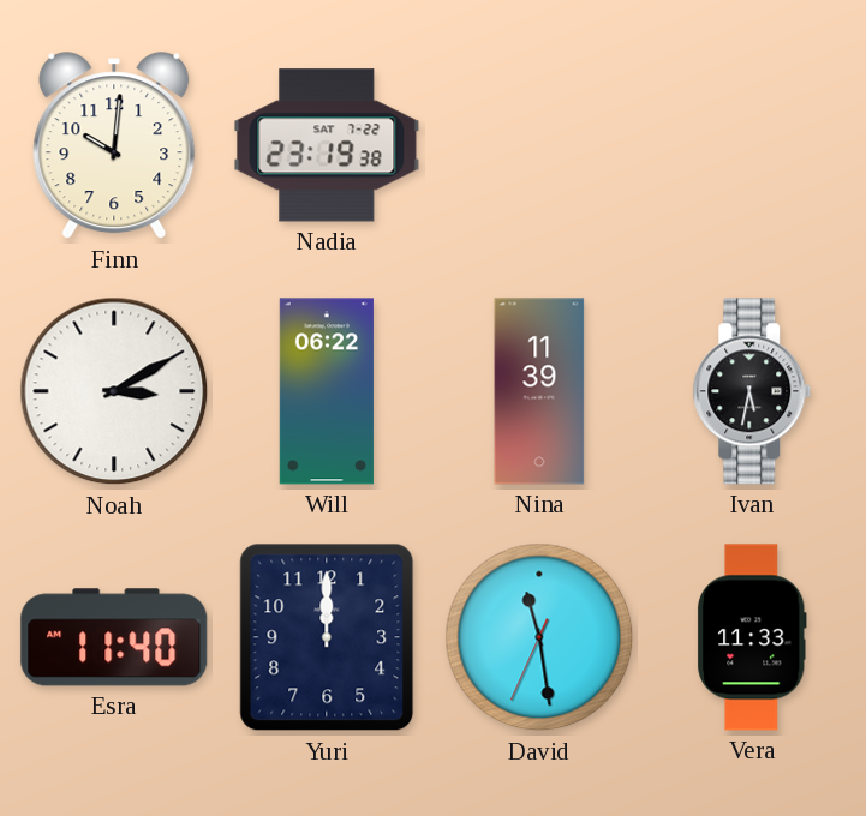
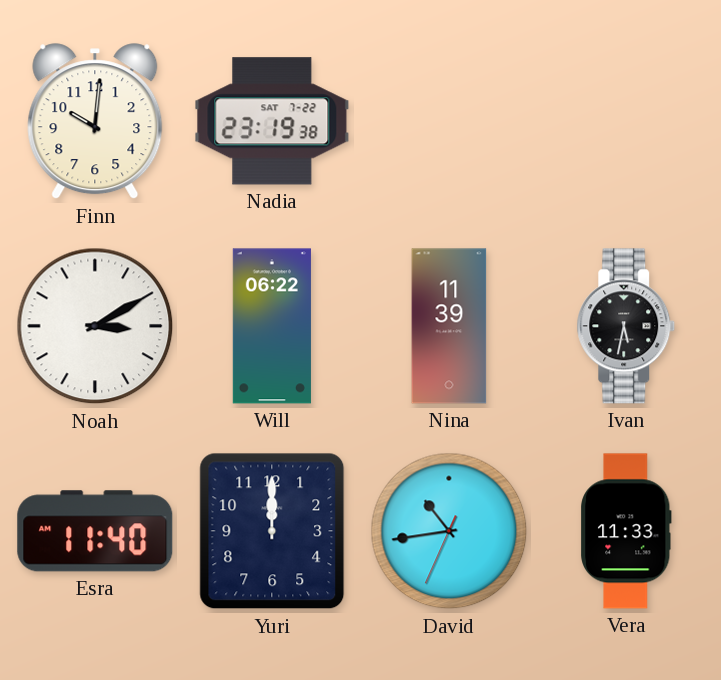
David: 11:28 -> 10:43
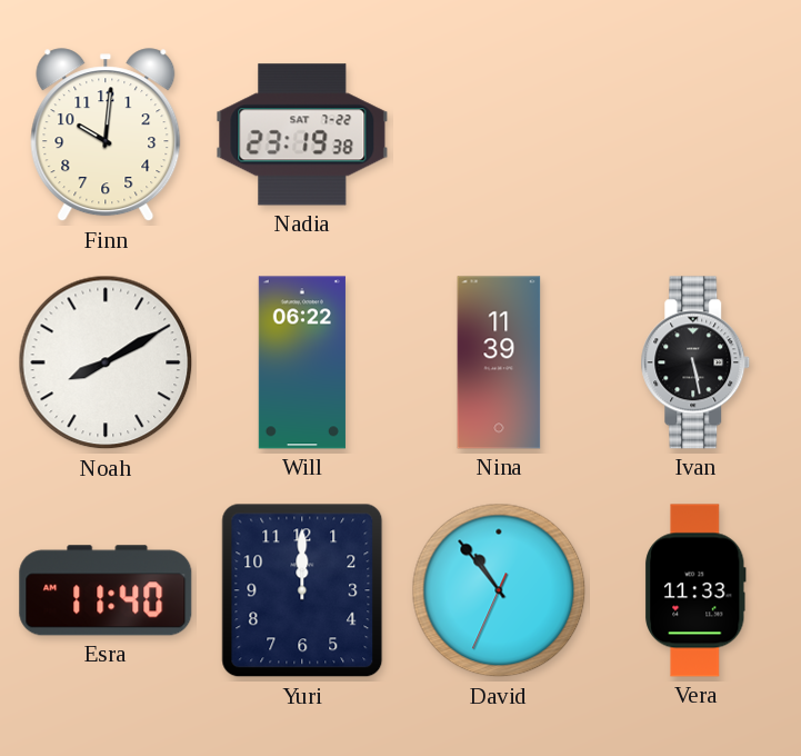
Noah: 3:10 -> 8:10
Ivan: 5:32 -> 5:28
David: 10:43 -> 10:53
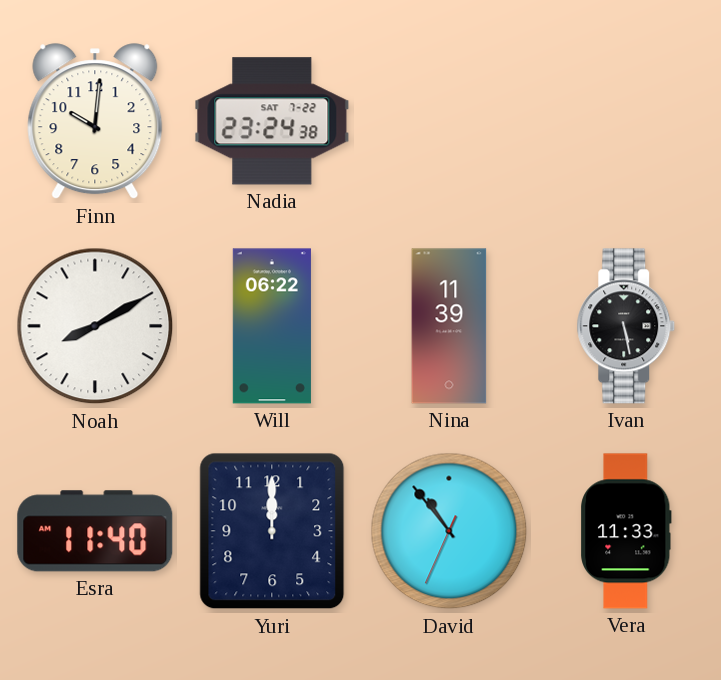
Nadia: 23:19 -> 23:24
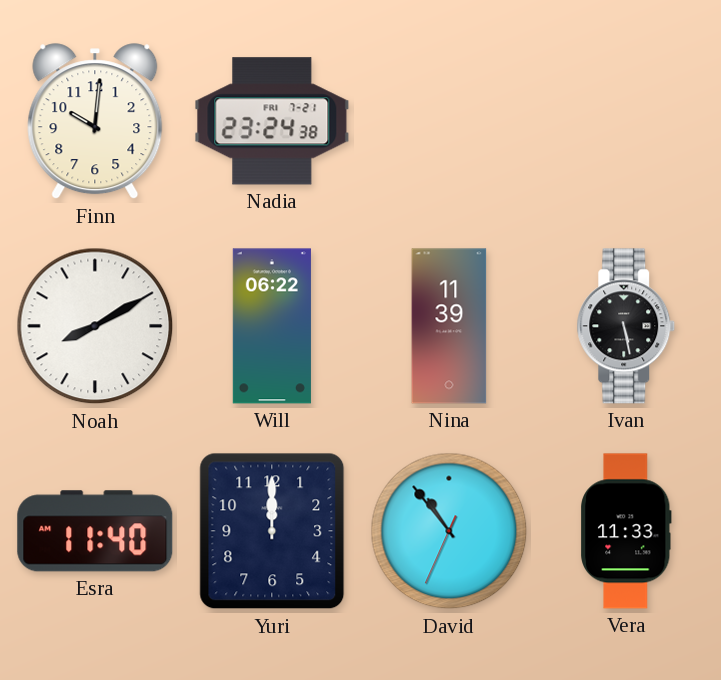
Nadia date: SAT 7-22 -> FRI 7-21
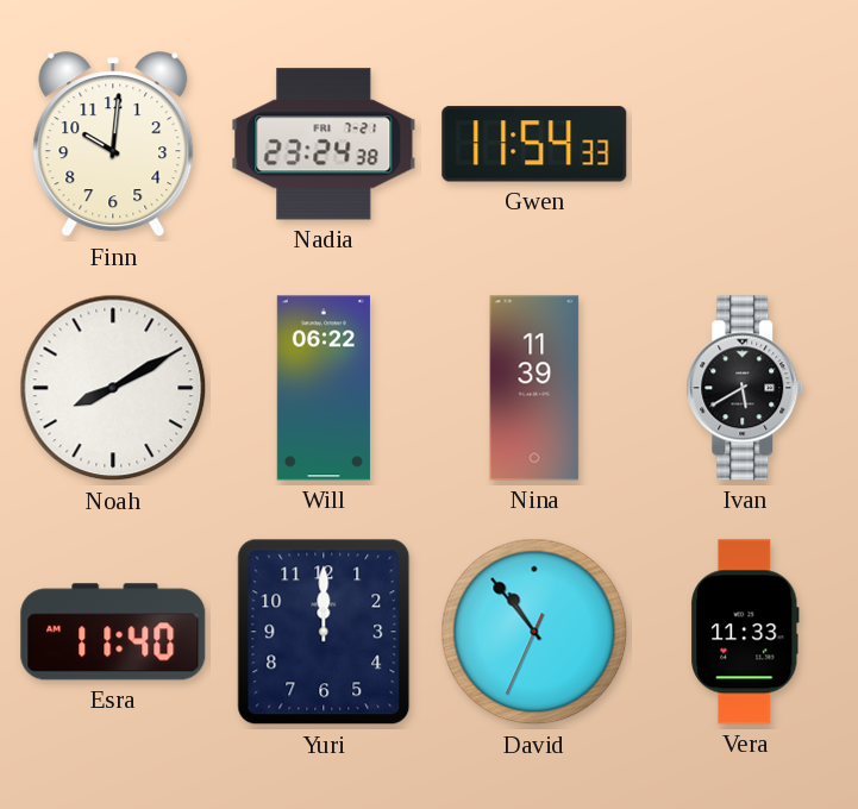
Gwen: none -> 11:54
Ivan: 5:28 -> 5:40
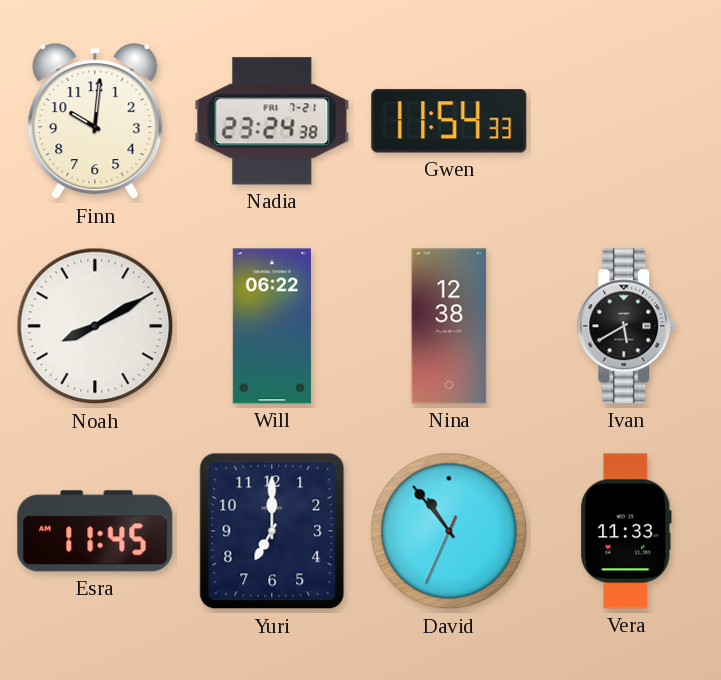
Nina: 11:39 -> 12:38
Esra: 11:40 -> 11:45
Yuri: 12:00 -> 7:00
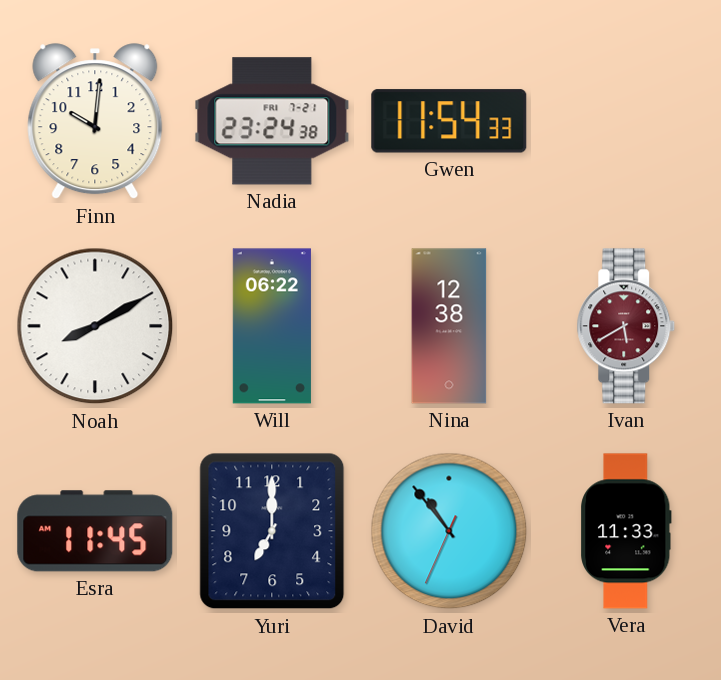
Ivan dial: black -> burgundy
